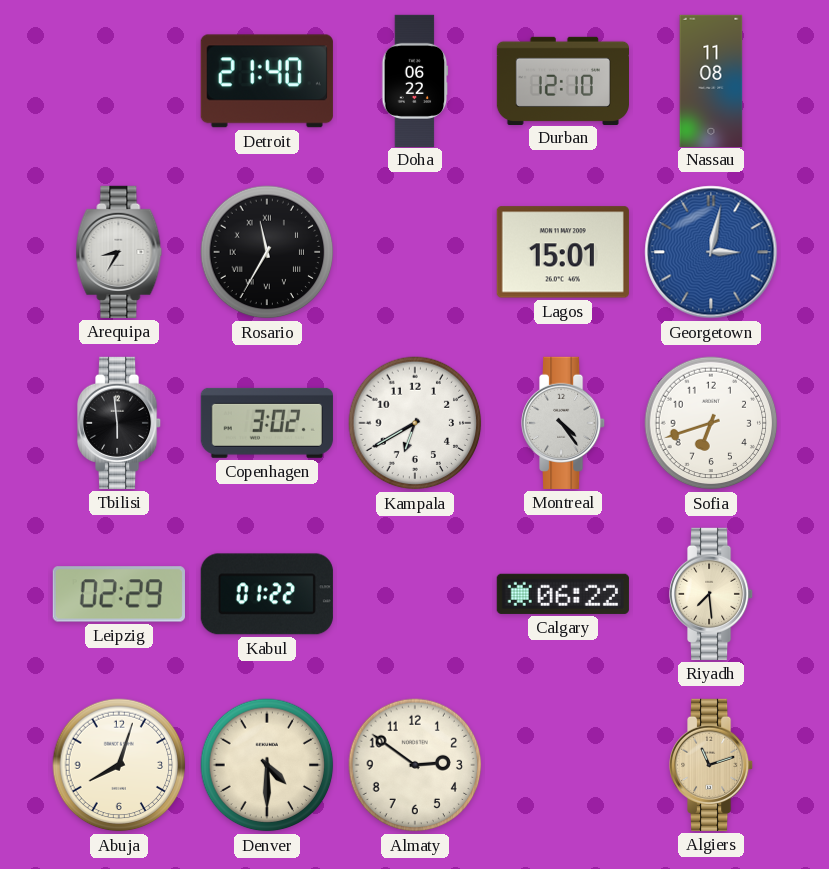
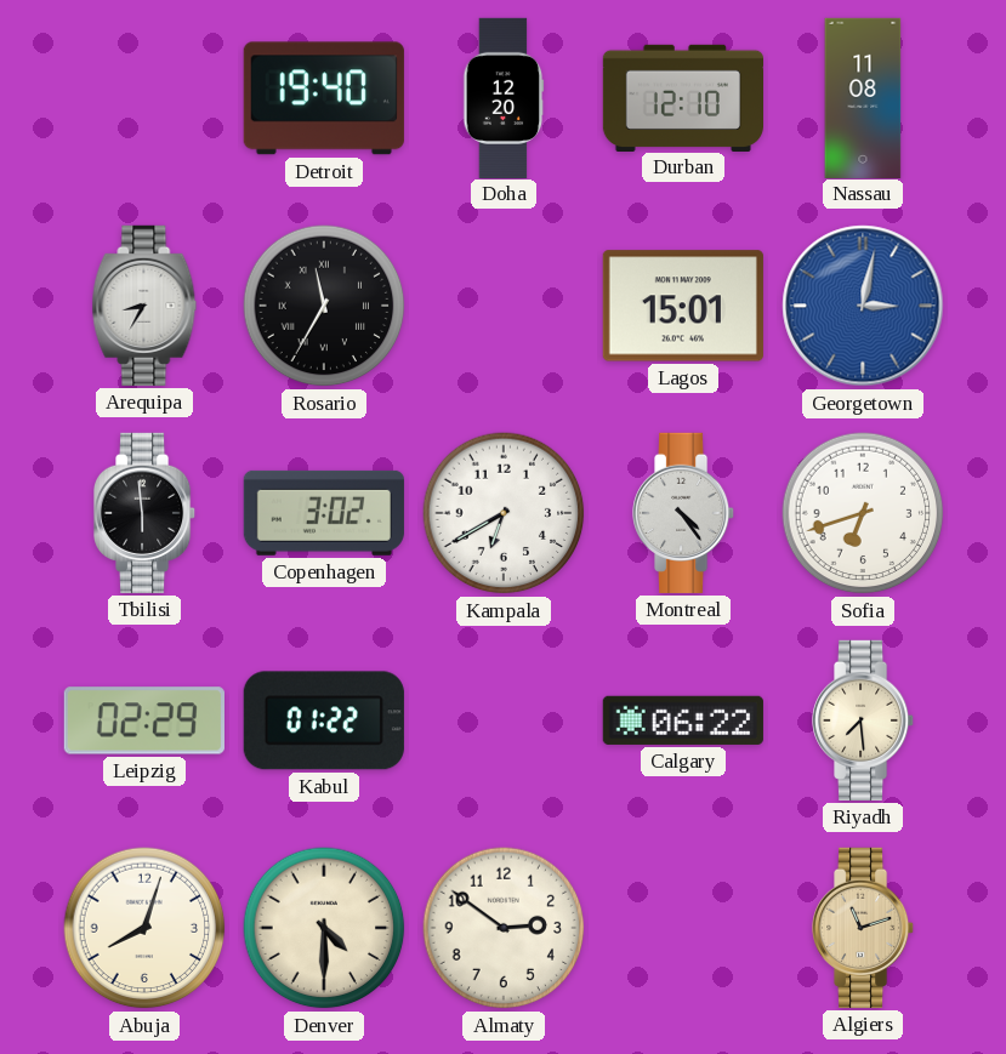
Detroit: 21:40 -> 19:40
Doha: 06:22 -> 12:20
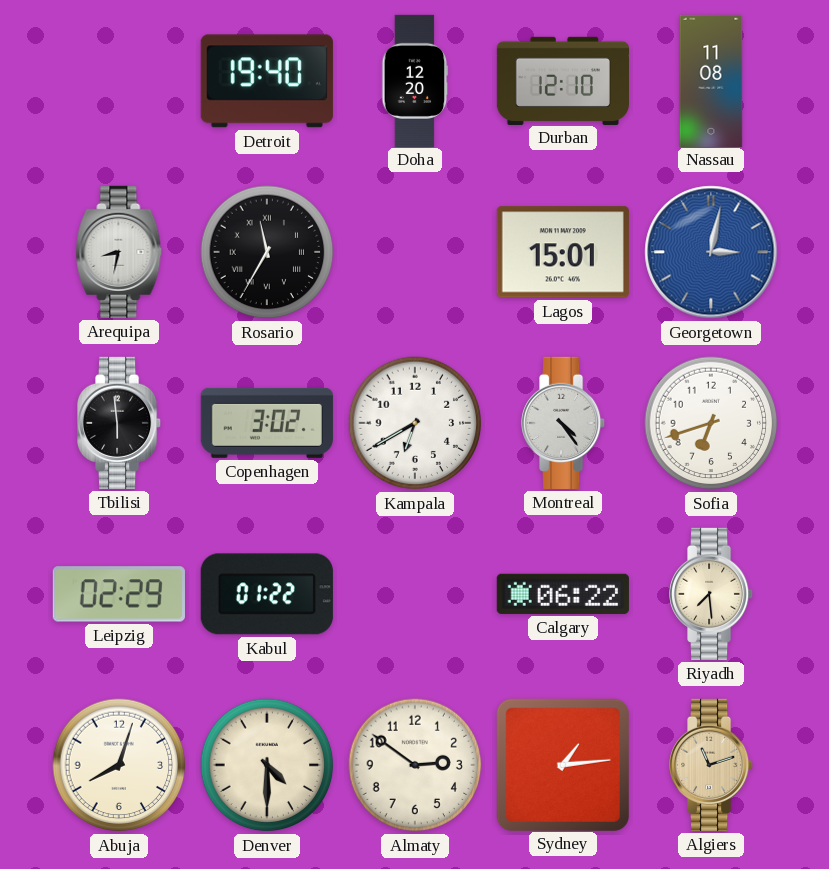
Arequipa: 8:35 -> 8:32
Sydney: none -> 1:14
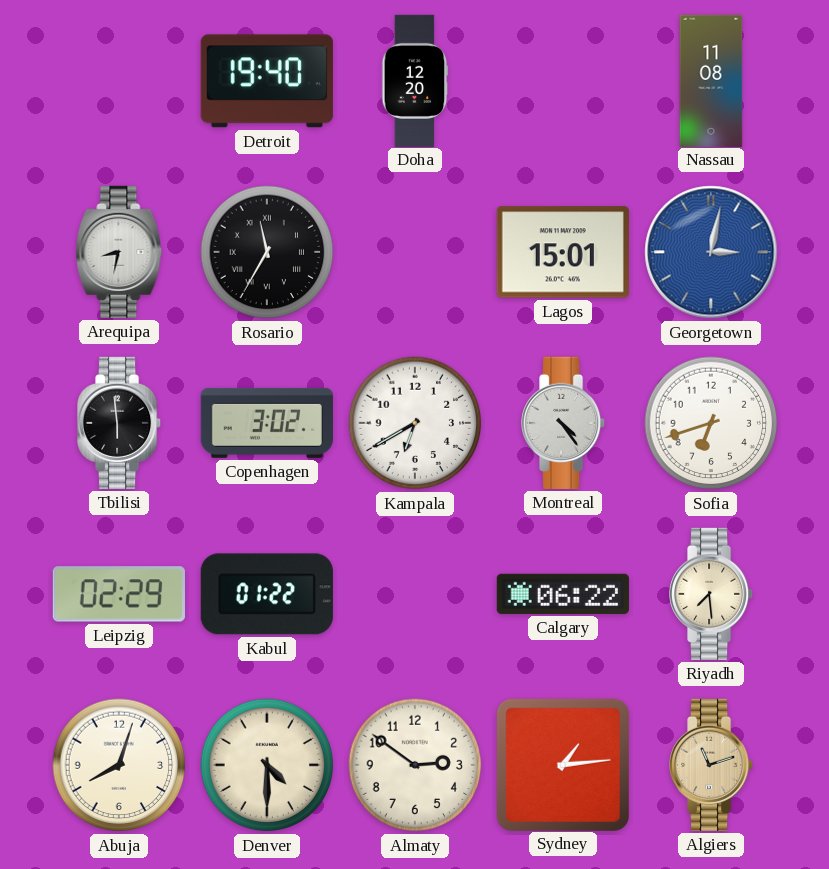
Durban: 12:10 -> none
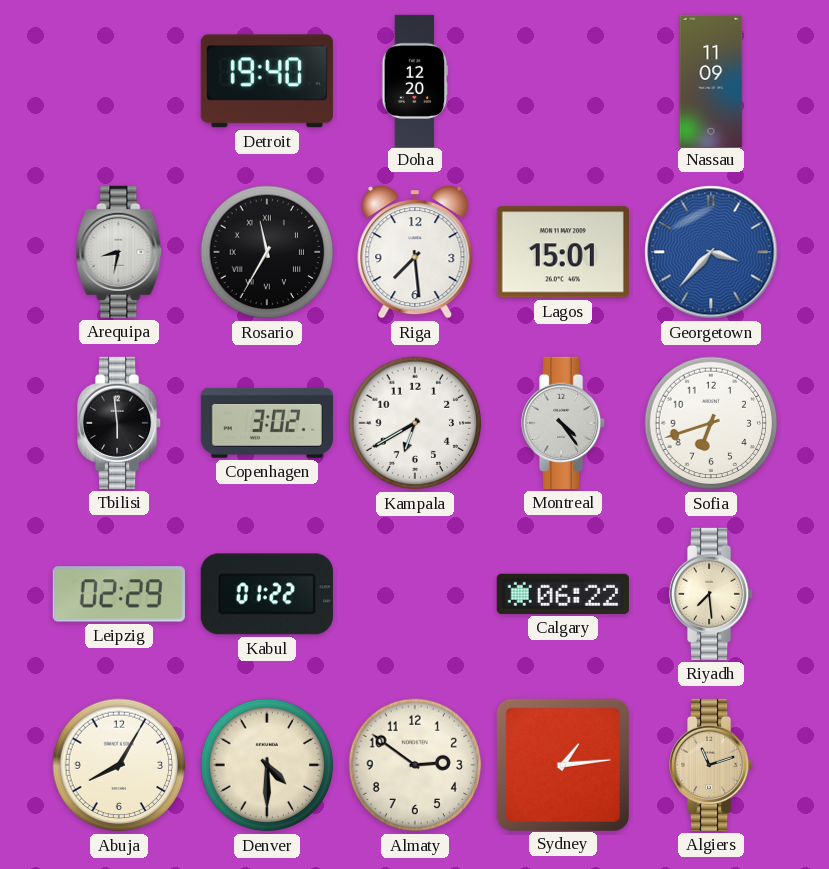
Nassau: 11:08 -> 11:09
Riga: none -> 7:29
Georgetown: 3:02 -> 3:37
Abuja: 8:03 -> 8:05
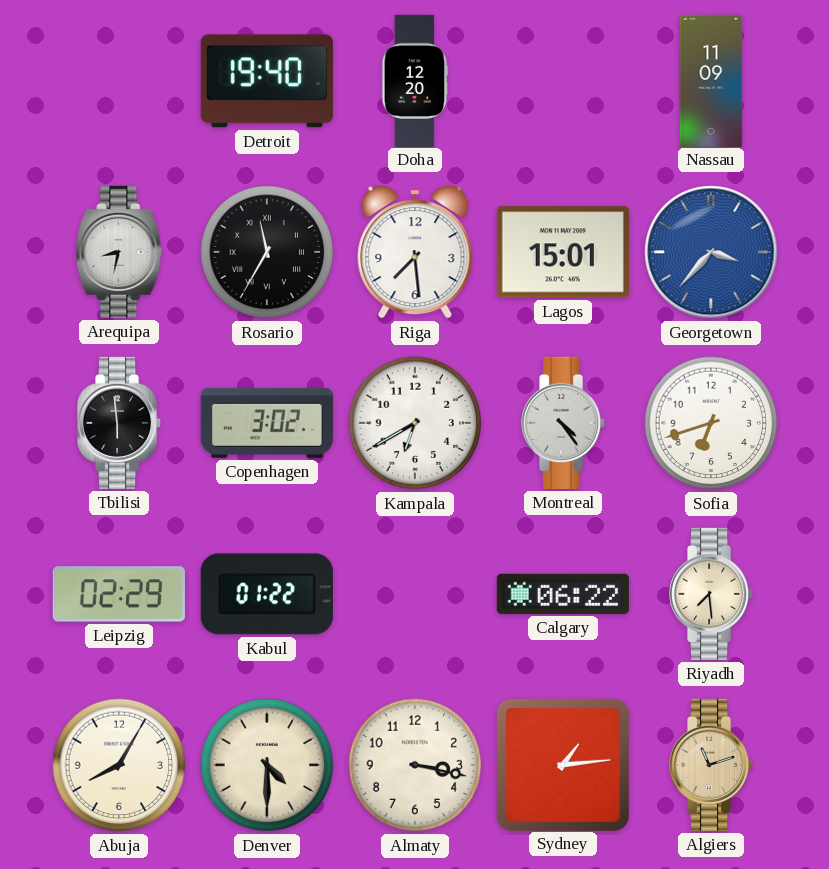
Almaty: 2:51 -> 3:17
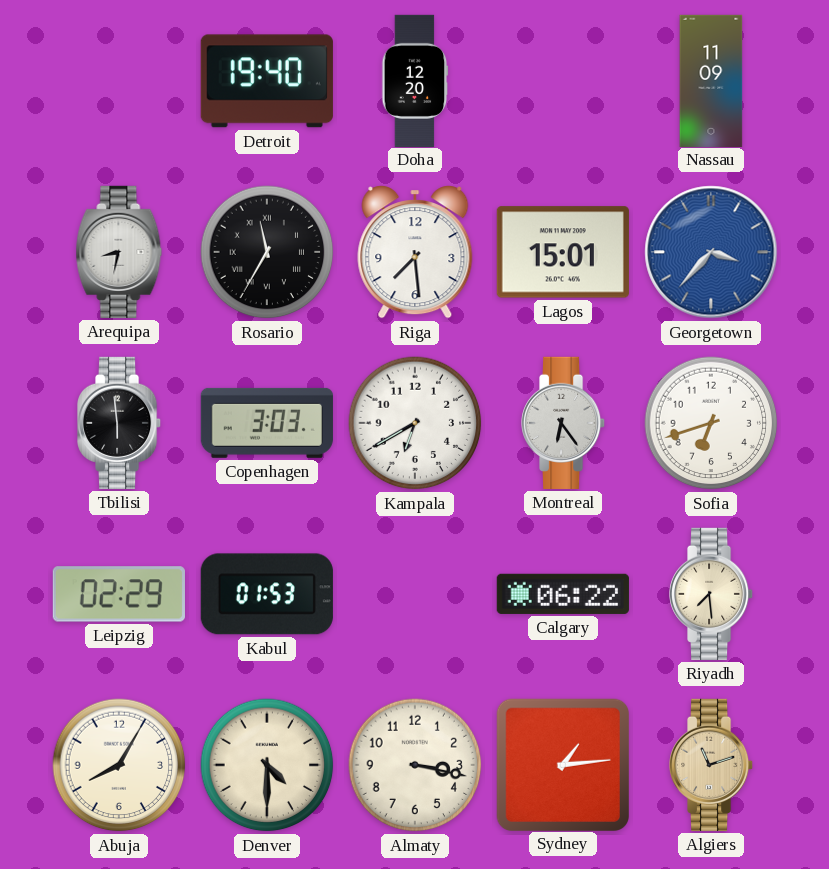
Copenhagen: 3:02 -> 3:03
Montreal: 4:24 -> 6:24
Kabul: 01:22 -> 01:53
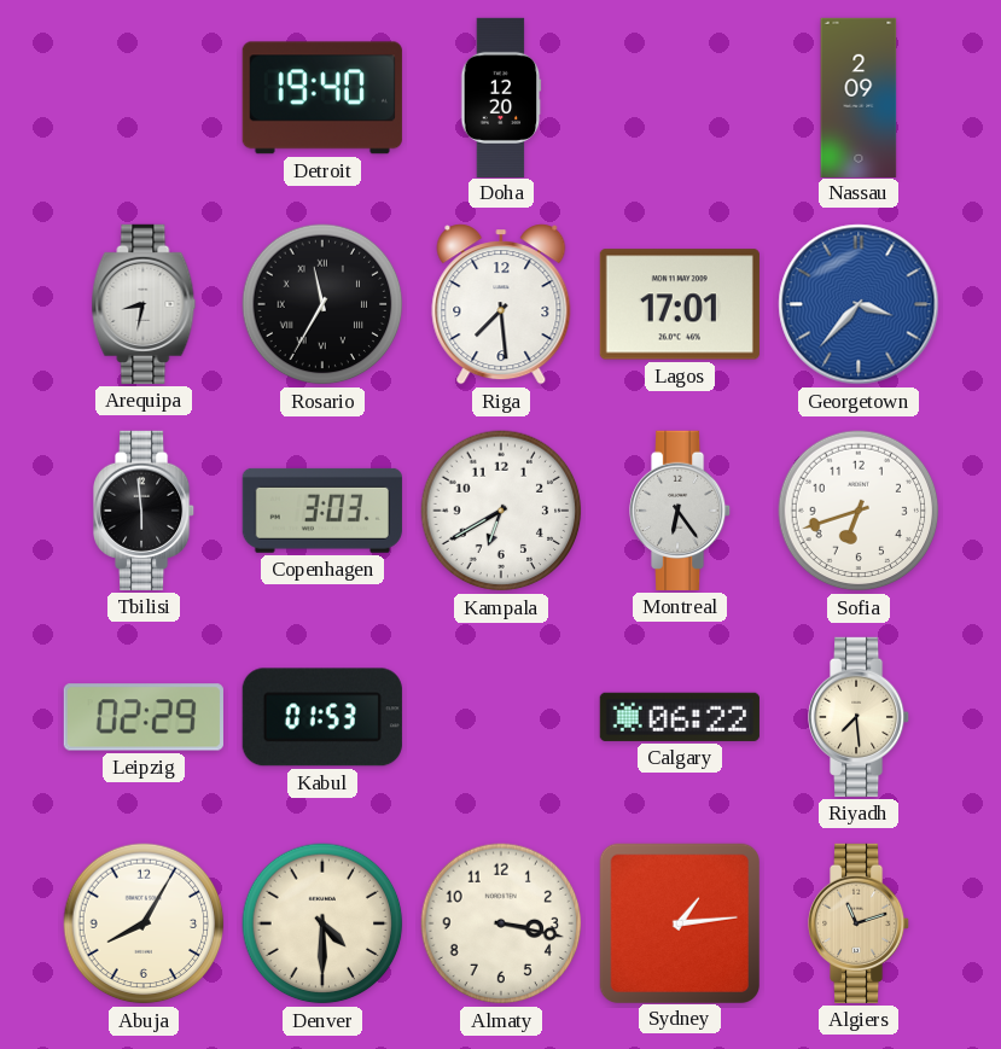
Nassau: 11:09 -> 2:09
Lagos: 15:01 -> 17:01
